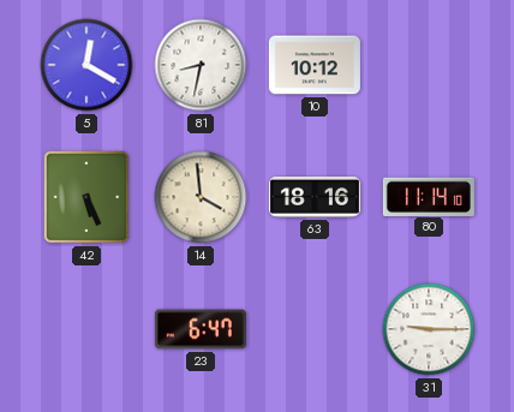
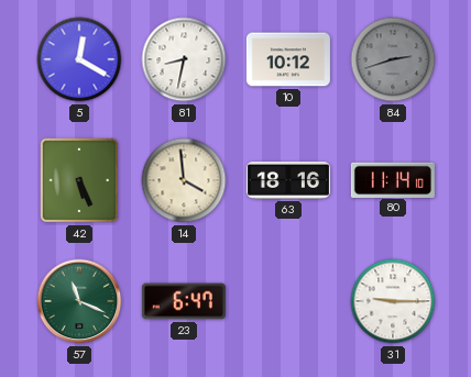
84: none -> 2:42
57: none -> 11:19
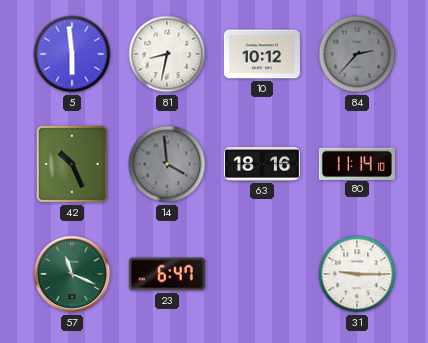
5: 12:20 -> 5:59
84: 2:42 -> 2:37
42: 5:26 -> 10:26
14 dial: cream -> grey
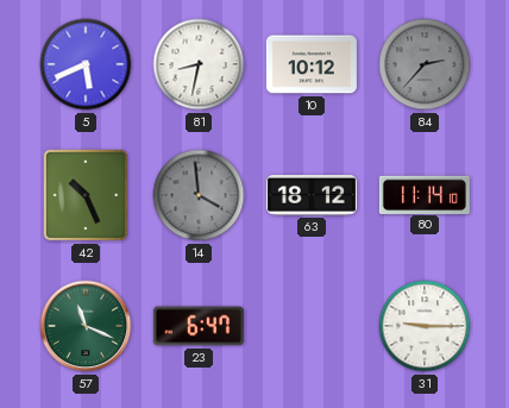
5: 5:59 -> 5:41
63: 18:16 -> 18:12
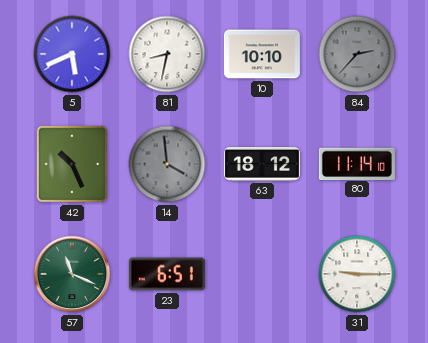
10: 10:12 -> 10:10
23: 6:47 -> 6:51
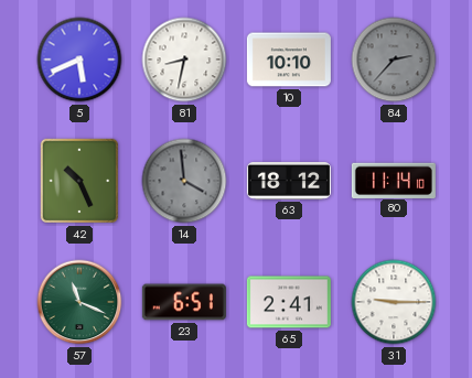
65: none -> 2:41
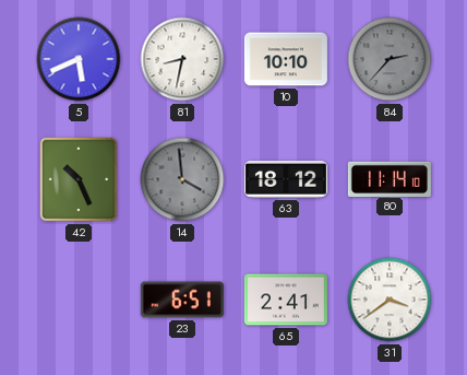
57: 11:19 -> none
31: 9:15 -> 3:39
